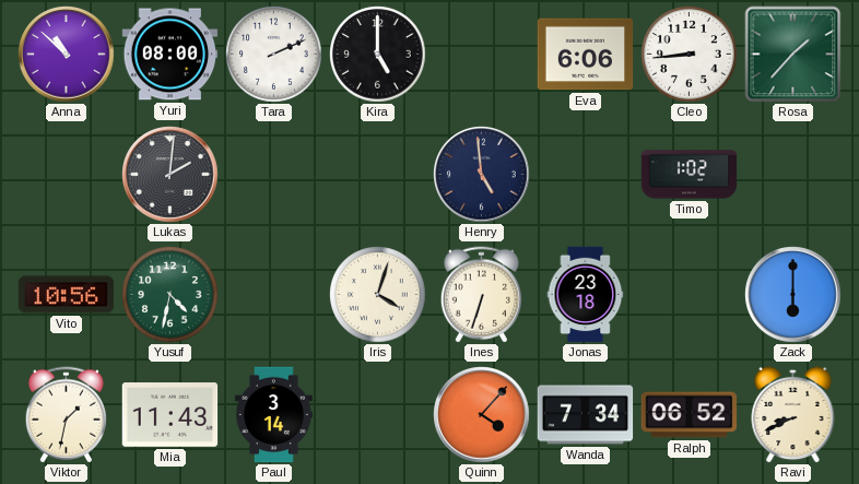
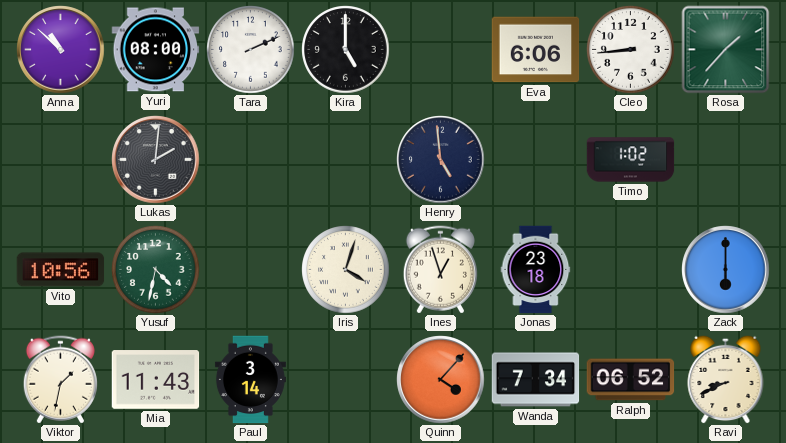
Ines: 6:33 -> 12:57
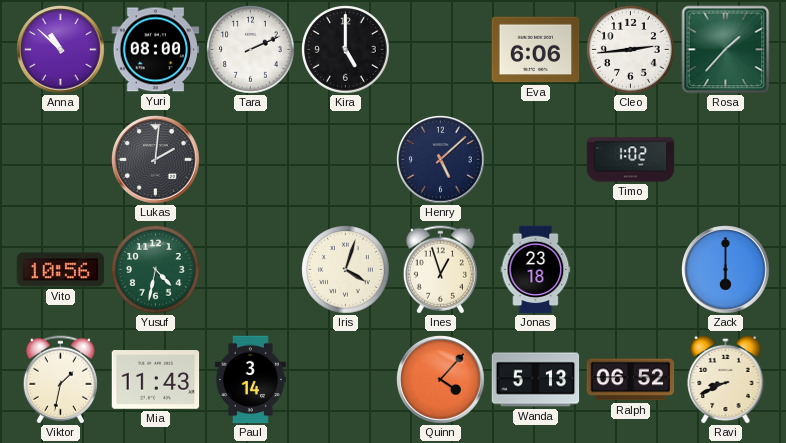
Cleo: 8:44 -> 2:44
Henry: 4:59 -> 5:08
Wanda: 7:34 -> 5:13
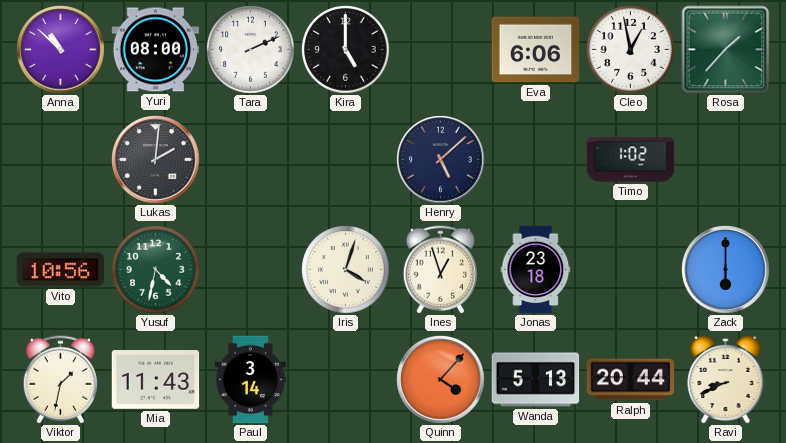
Cleo: 2:44 -> 12:58
Ralph: 06:52 -> 20:44
